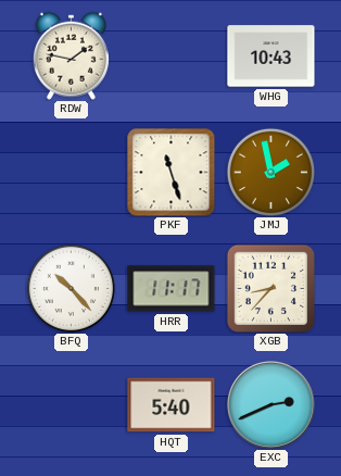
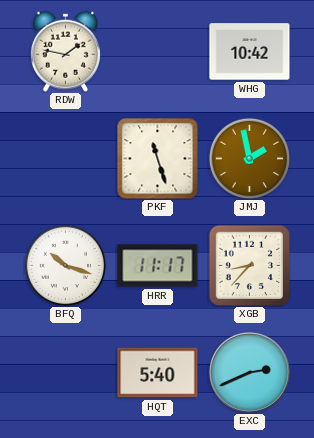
WHG: 10:43 -> 10:42
BFQ: 10:23 -> 10:18
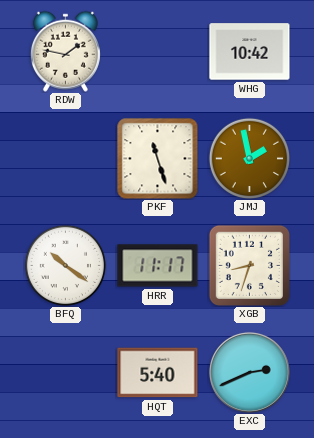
BFQ: 10:18 -> 10:21
XGB: 8:37 -> 8:33
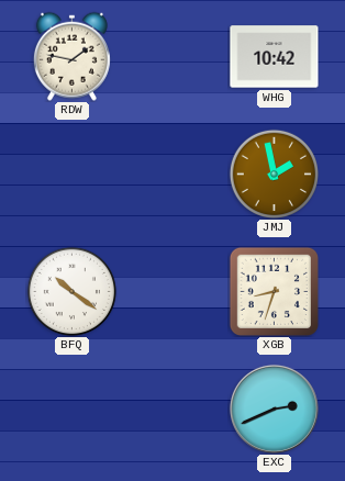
PKF: 11:27 -> none
HRR: 11:17 -> none
HQT: 5:40 -> none
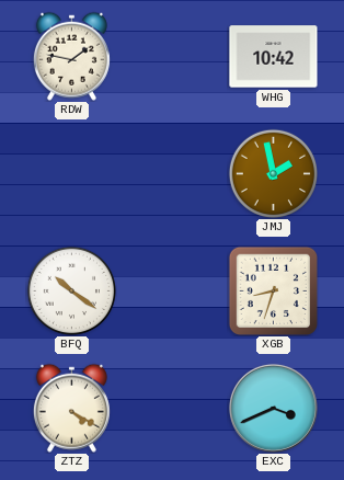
ZTZ: none -> 4:20
EXC: 2:41 -> 3:41
